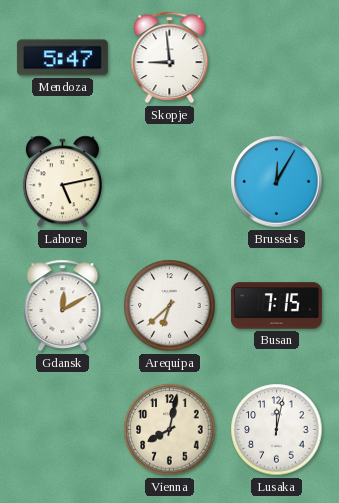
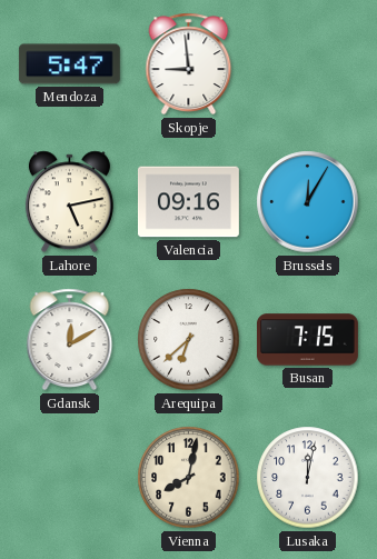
Valencia: none -> 09:16
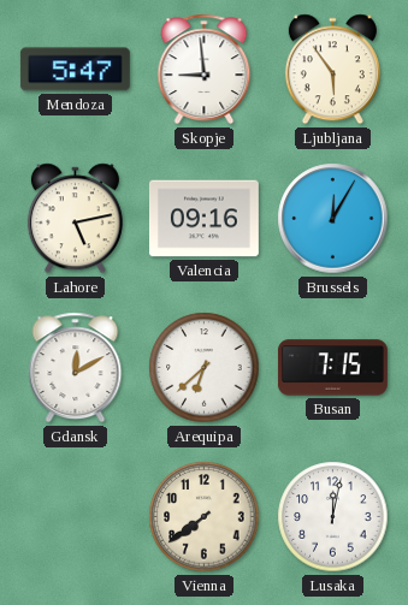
Ljubljana: none -> 5:54
Vienna: 8:02 -> 7:39
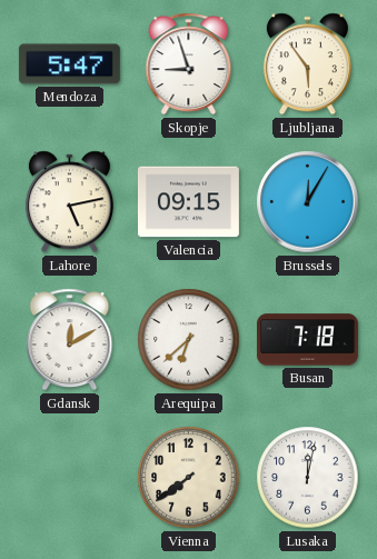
Skopje: 8:59 -> 8:57
Valencia: 09:16 -> 09:15
Busan: 7:15 -> 7:18
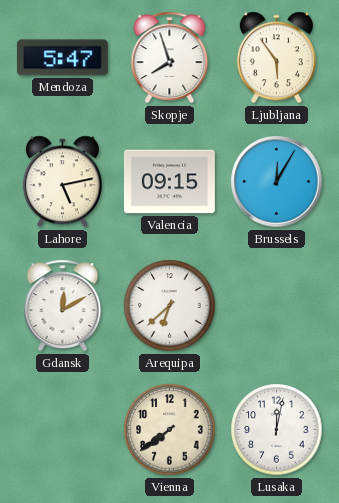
Skopje: 8:57 -> 7:57
Busan: 7:18 -> none
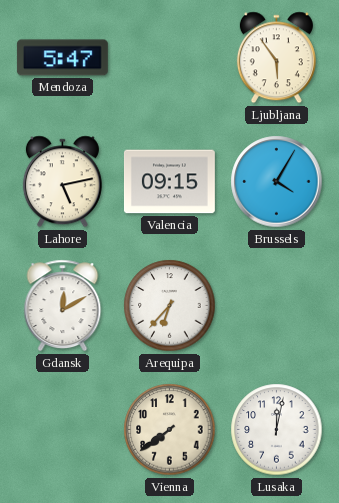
Skopje: 7:57 -> none
Brussels: 12:05 -> 4:05
Arequipa: 6:38 -> 6:37
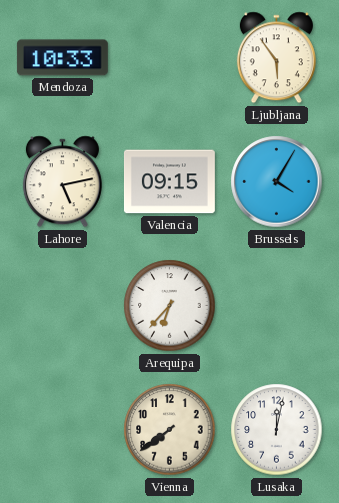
Mendoza: 5:47 -> 10:33
Gdansk: 12:10 -> none
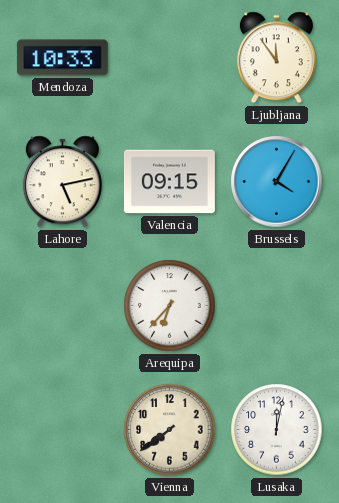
Ljubljana: 5:54 -> 11:54
